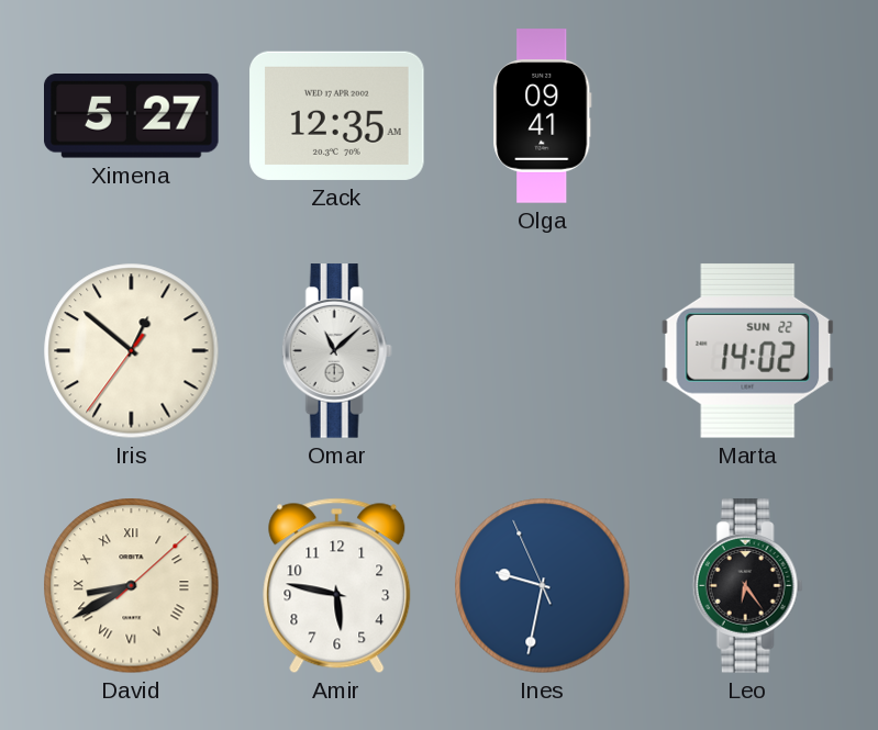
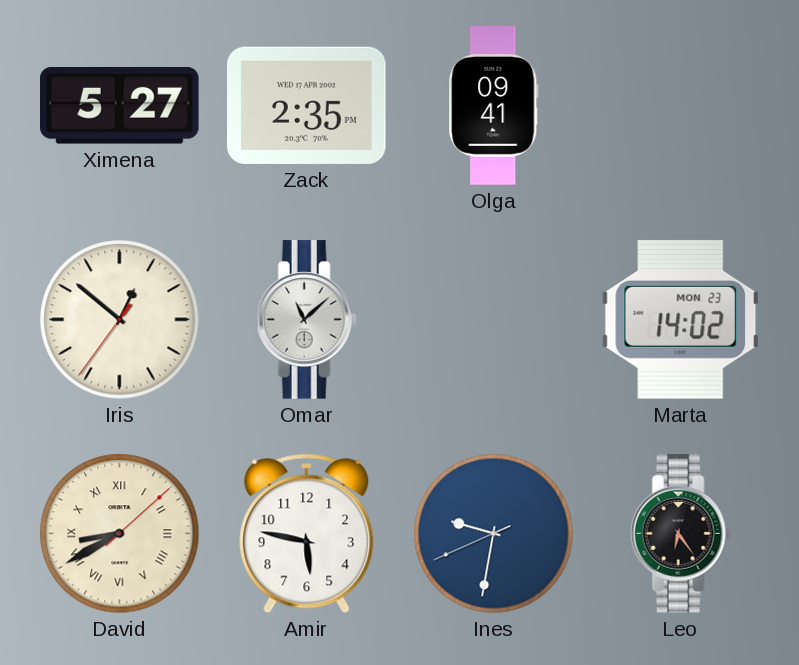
Zack: 12:35 -> 2:35
Marta date: SUN 22 -> MON 23
Ines: 9:31:56 -> 9:31:41
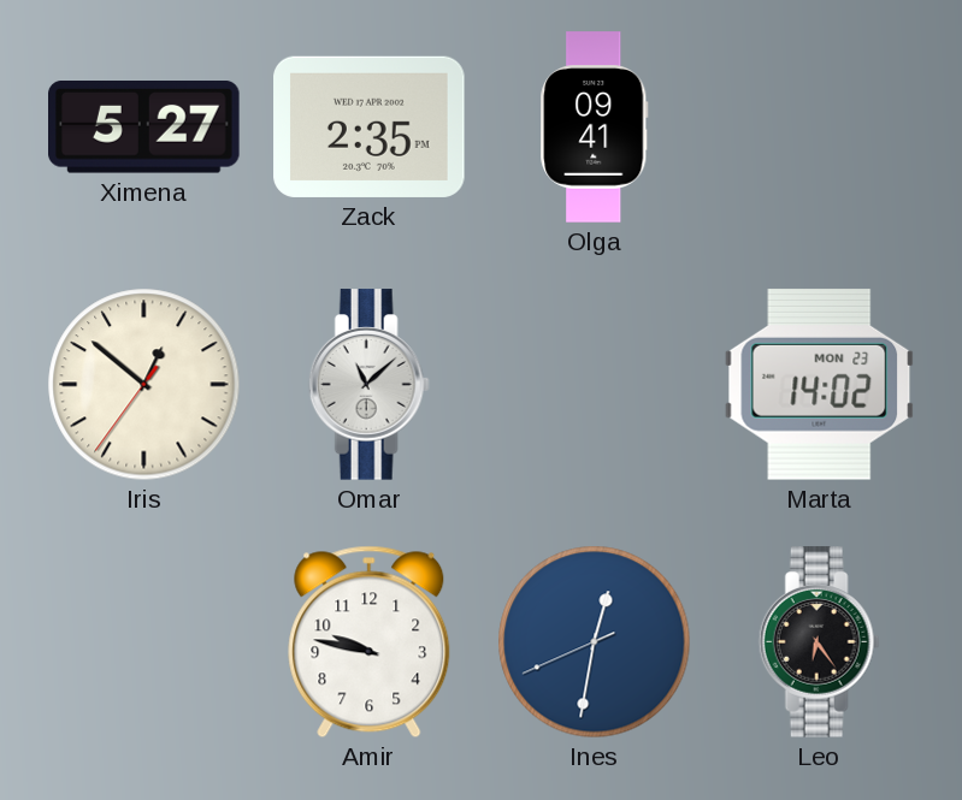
David: 8:40 -> none
Amir: 5:47 -> 9:47
Ines: 9:31 -> 12:31
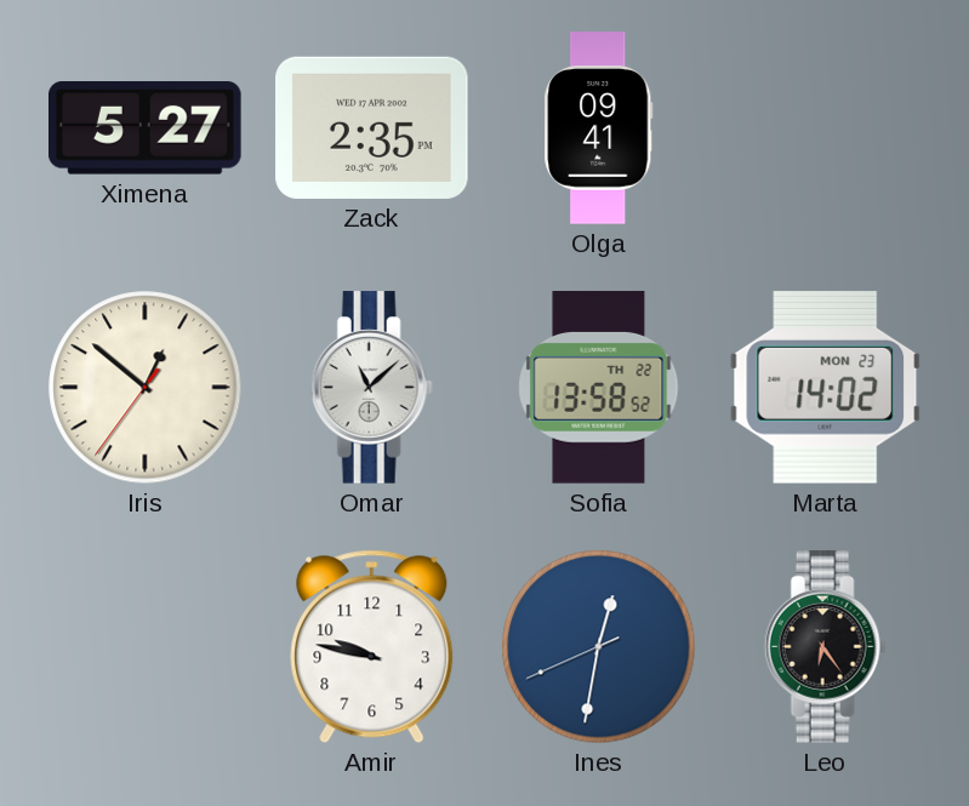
Sofia: none -> 13:58
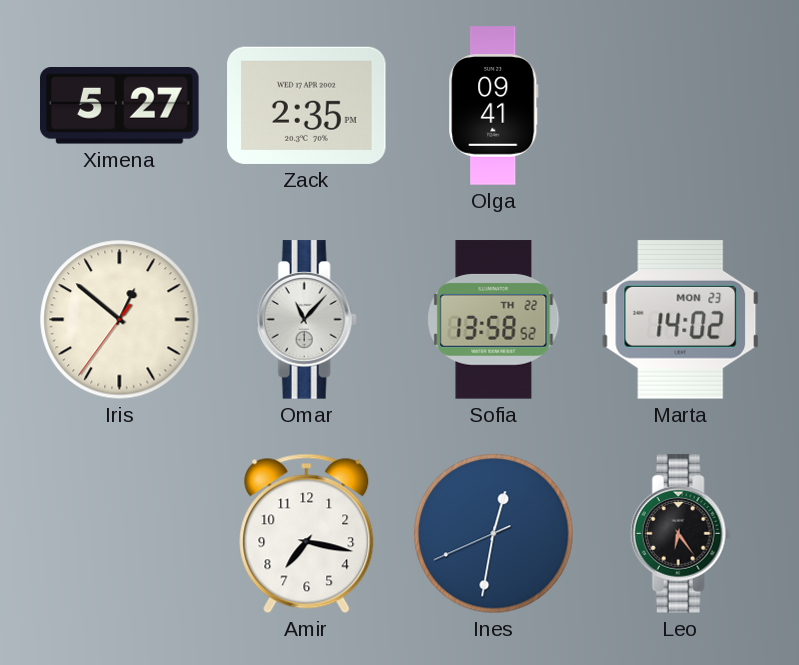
Omar: 11:08 -> 11:07
Amir: 9:47 -> 7:17
